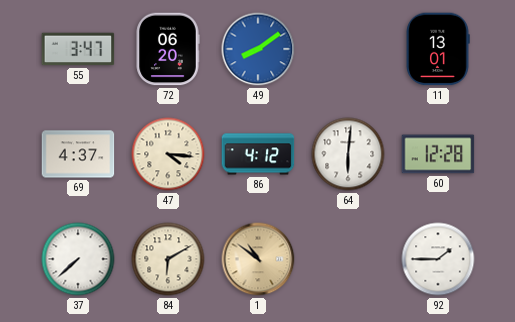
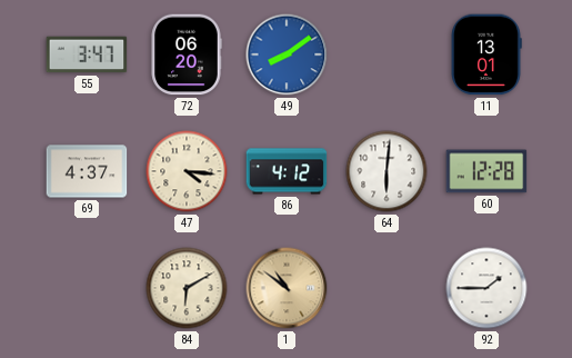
37: 7:38 -> none
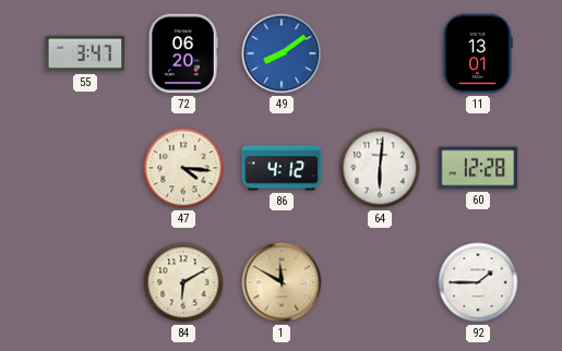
69: 4:37 -> none
1: 10:51 -> 11:50
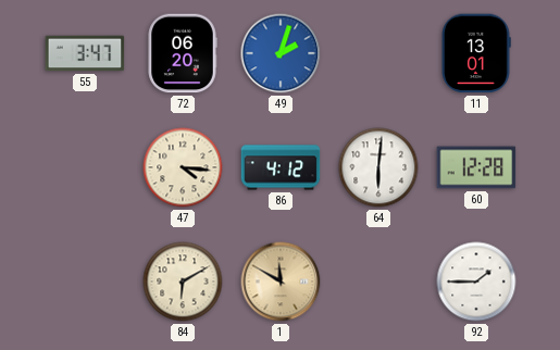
49: 8:09 -> 2:03
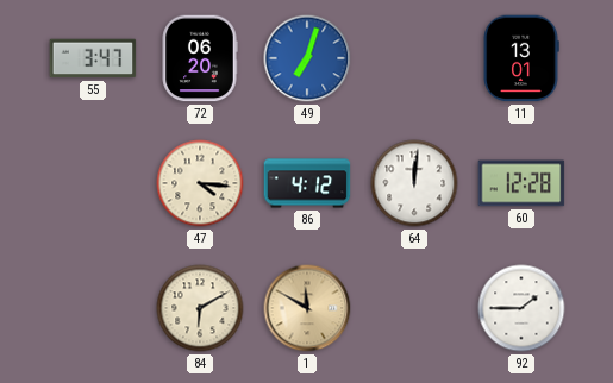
49: 2:03 -> 7:03
64: 6:01 -> 12:01
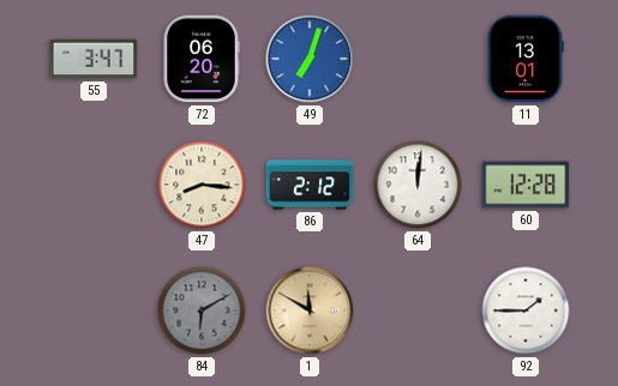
47: 4:16 -> 8:16
86: 4:12 -> 2:12
84 dial: cream -> grey
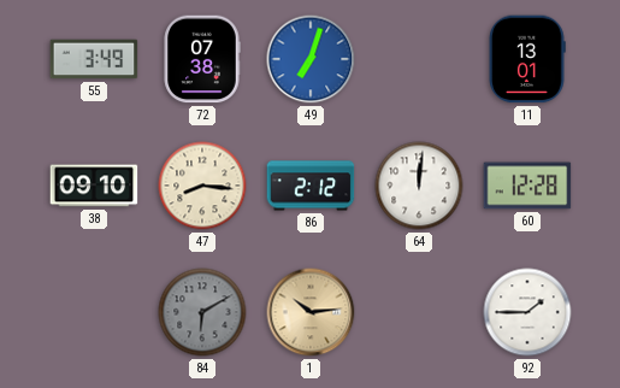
55: 3:47 -> 3:49
72: 06:20 -> 07:38
38: none -> 09:10
1: 11:50 -> 10:14
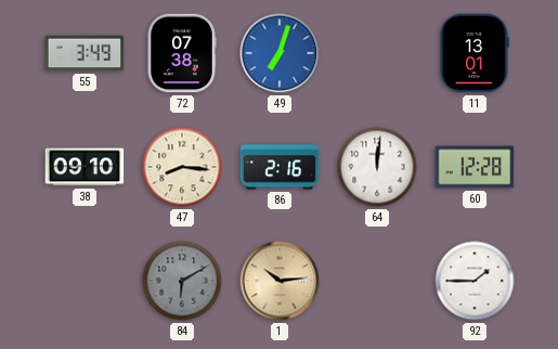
86: 2:12 -> 2:16
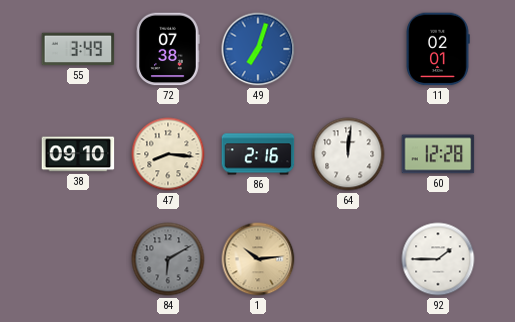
11: 13:01 -> 02:01
